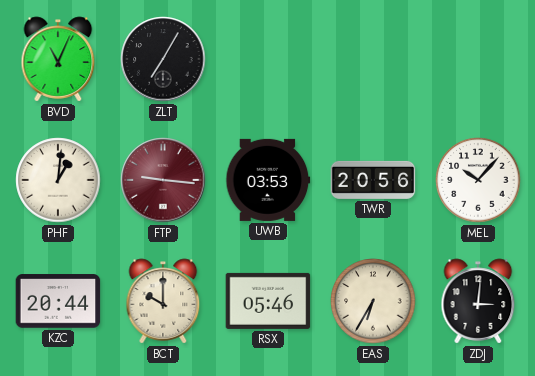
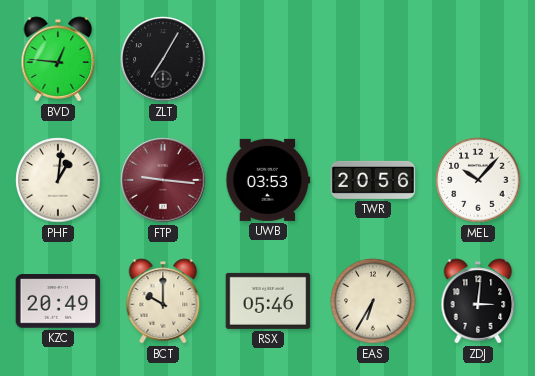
BVD: 11:04 -> 12:46
KZC: 20:44 -> 20:49
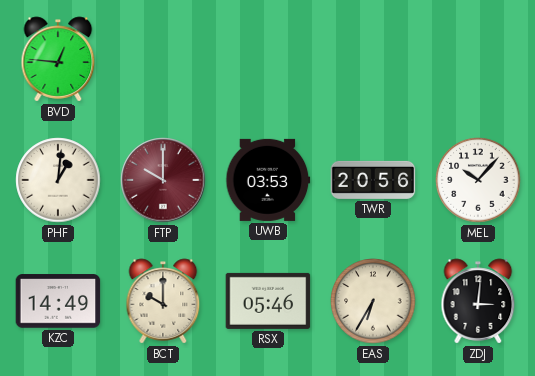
ZLT: 7:05 -> none
FTP: 9:16 -> 10:00
KZC: 20:49 -> 14:49
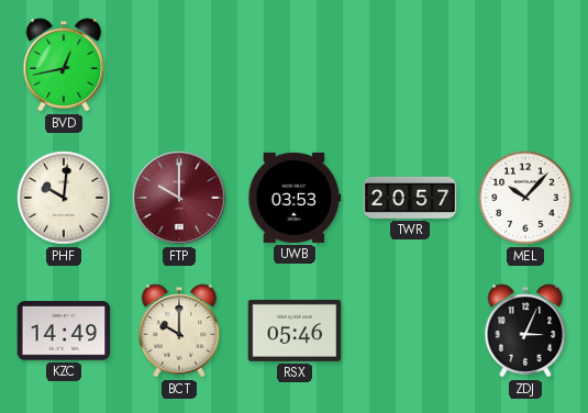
BVD: 12:46 -> 12:43
PHF: 1:01 -> 10:01
TWR: 20:56 -> 20:57
EAS: 6:35 -> none
ZDJ: 3:01 -> 3:04
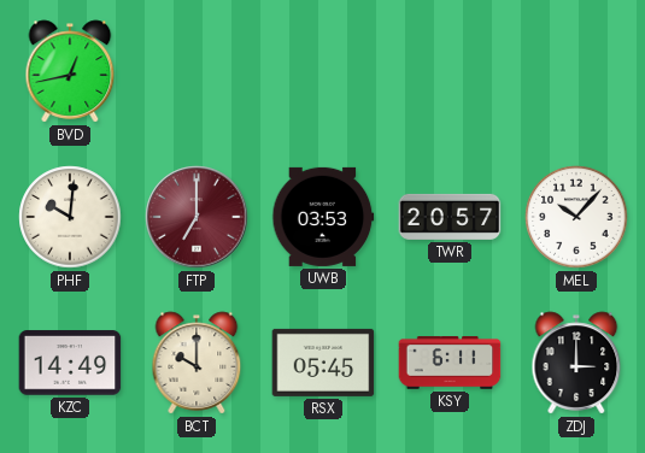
FTP: 10:00 -> 7:00
RSX: 05:46 -> 05:45
KSY: none -> 6:11
ZDJ: 3:04 -> 3:00
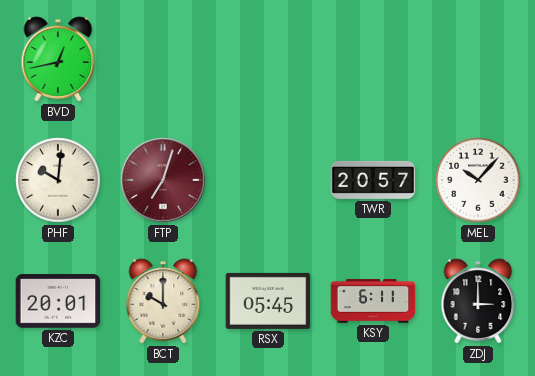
FTP: 7:00 -> 7:03
UWB: 03:53 -> none
KZC: 14:49 -> 20:01
